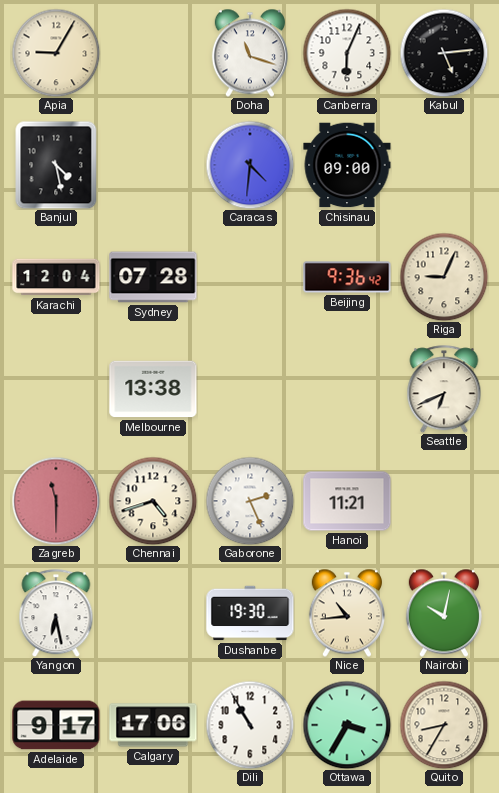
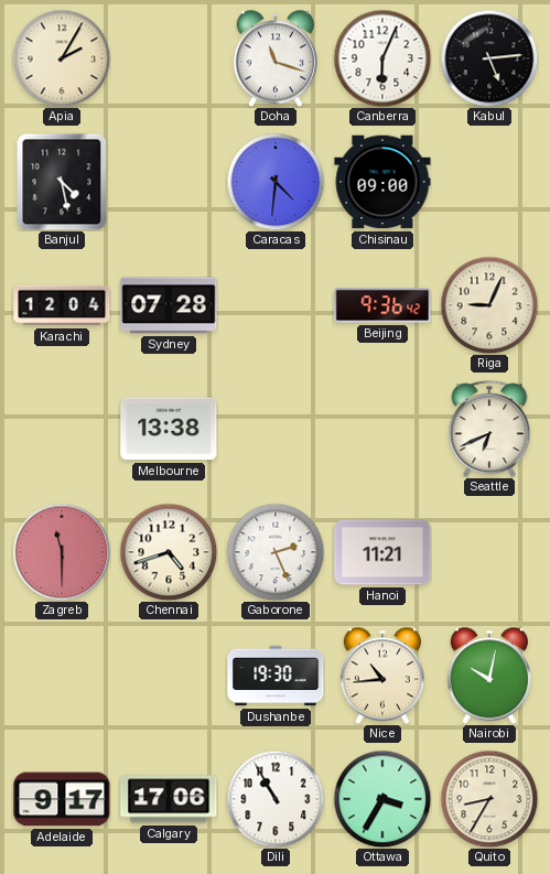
Apia: 9:05 -> 2:05
Yangon: 6:28 -> none
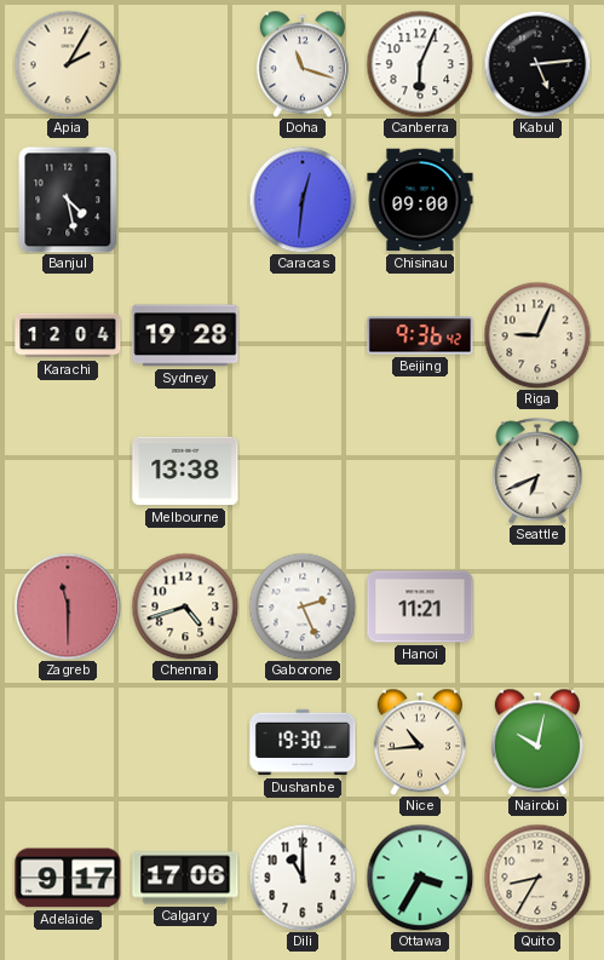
Caracas: 4:31 -> 12:31
Sydney: 07:28 -> 19:28
Dili: 10:55 -> 11:00
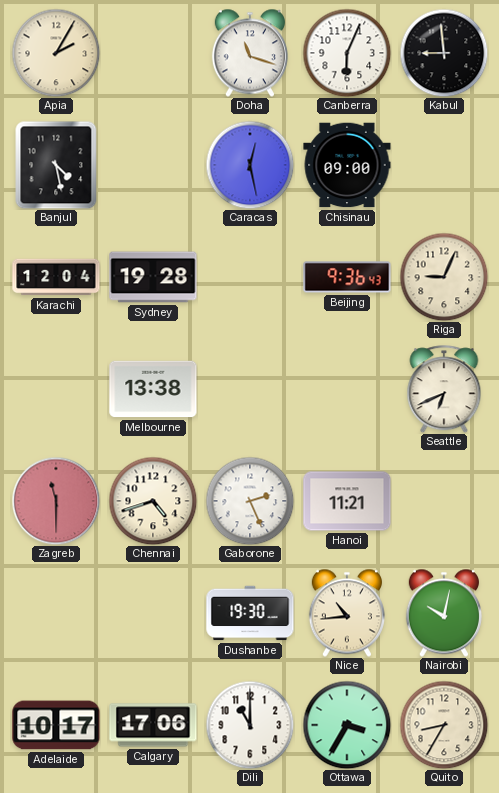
Kabul: 5:14 -> 8:59
Caracas: 12:31 -> 12:28
Beijing: 9:36:42 -> 9:36:43
Adelaide: 9:17 -> 10:17
